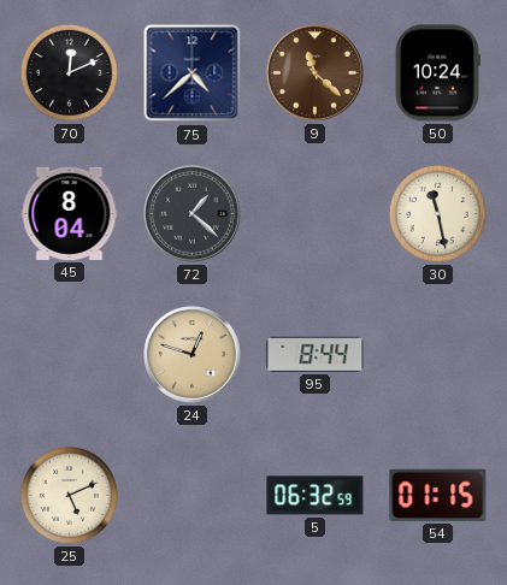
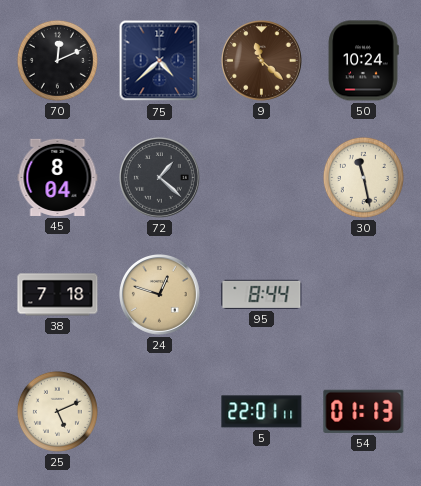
38: none -> 7:18
5: 06:32 -> 22:01
54: 01:15 -> 01:13
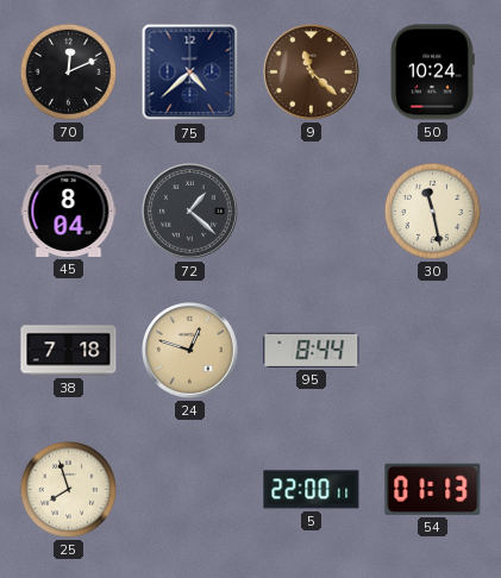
25: 5:11 -> 7:57
5: 22:01 -> 22:00
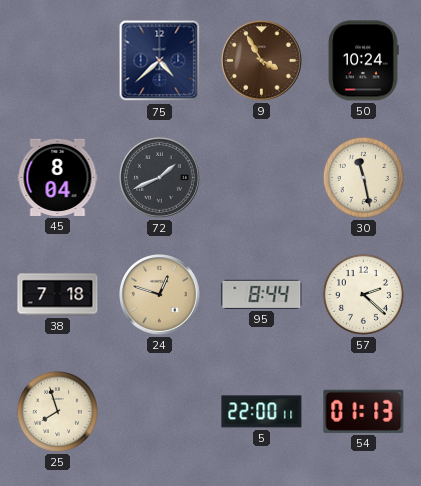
70: 12:11 -> none
9: 11:22 -> 3:55
72: 1:22 -> 1:41
57: none -> 2:22
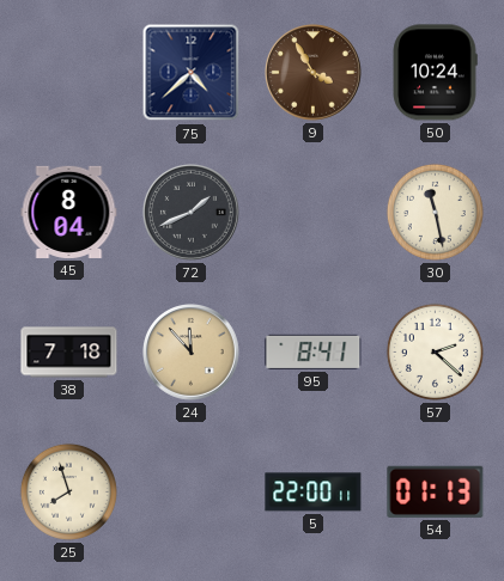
24: 12:48 -> 11:53
95: 8:44 -> 8:41
